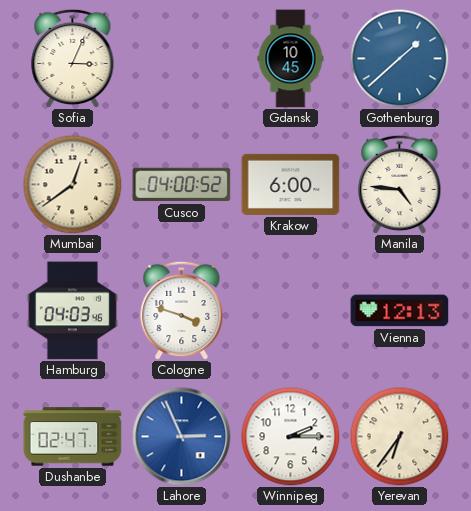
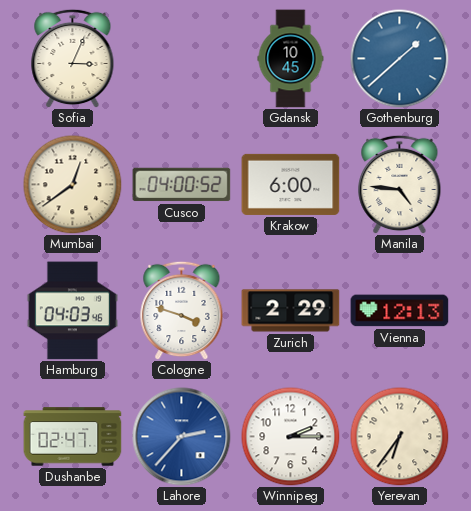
Zurich: none -> 2:29
Lahore: 2:56 -> 2:37
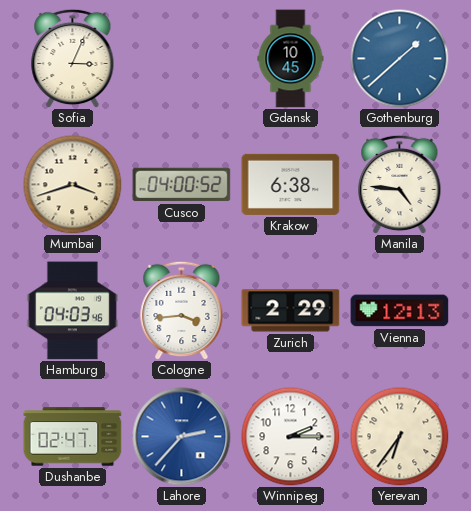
Mumbai: 12:39 -> 3:42
Krakow: 6:00 -> 6:38
Cologne: 3:48 -> 3:44
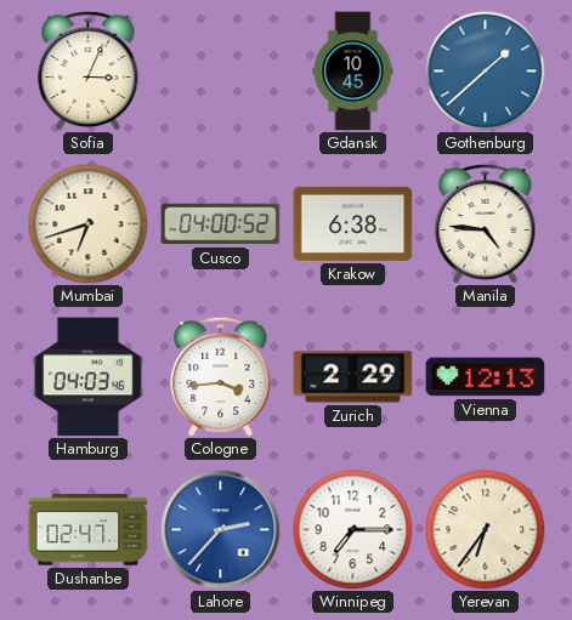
Mumbai: 3:42 -> 6:42
Winnipeg: 2:15 -> 7:15
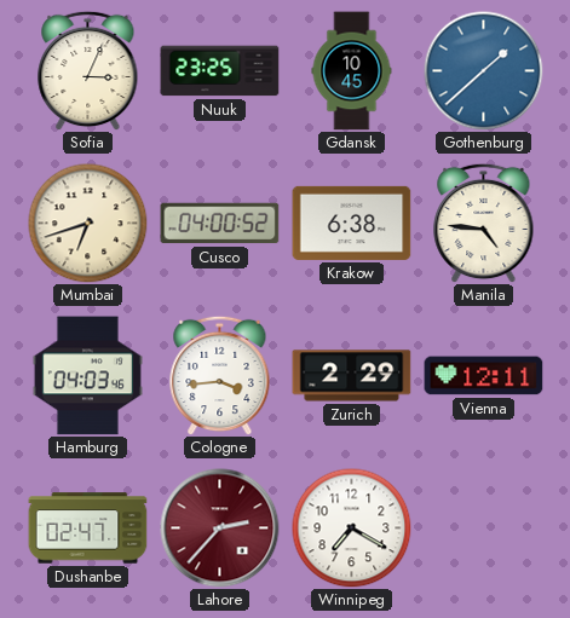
Nuuk: none -> 23:25
Vienna: 12:13 -> 12:11
Lahore dial: blue -> burgundy
Winnipeg: 7:15 -> 7:20
Yerevan: 6:36 -> none
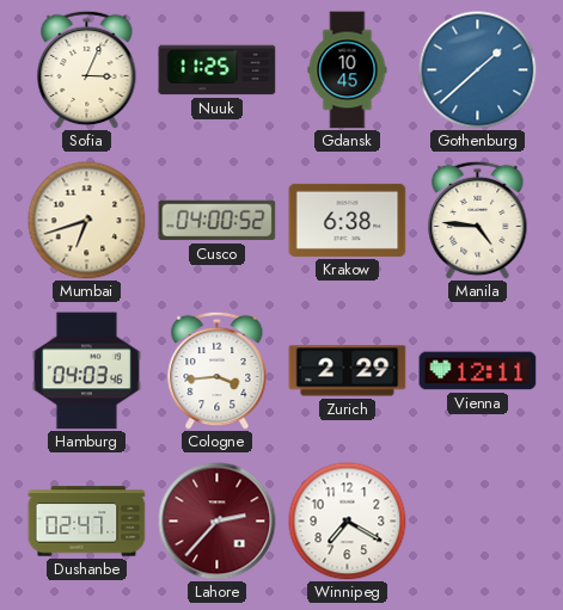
Nuuk: 23:25 -> 11:25
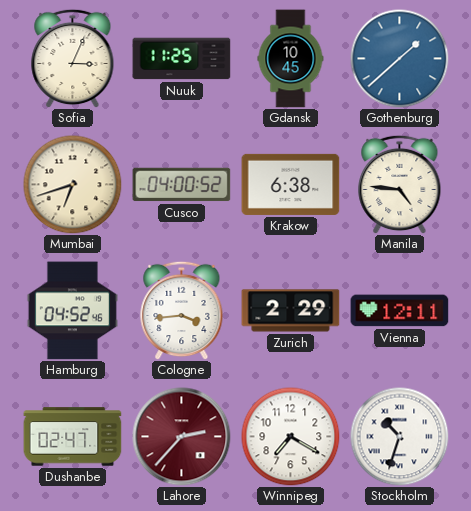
Hamburg: 04:03 -> 04:52
Stockholm: none -> 10:33
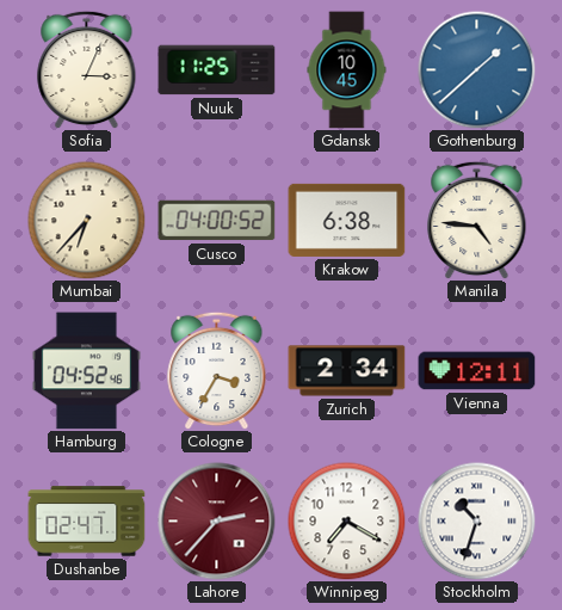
Mumbai: 6:42 -> 6:37
Cologne: 3:44 -> 3:35
Zurich: 2:29 -> 2:34
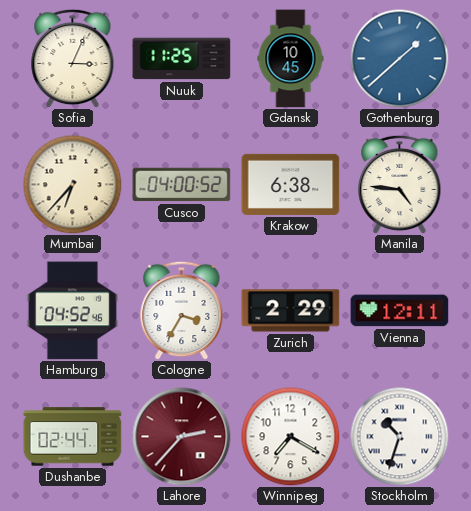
Zurich: 2:34 -> 2:29
Dushanbe: 02:47 -> 02:44
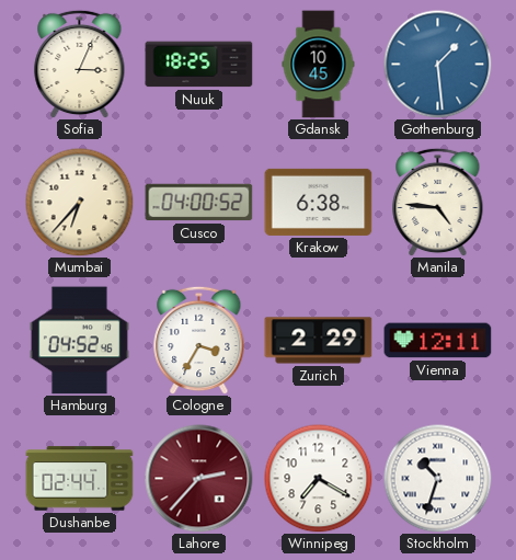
Nuuk: 11:25 -> 18:25
Gothenburg: 1:38 -> 1:29
